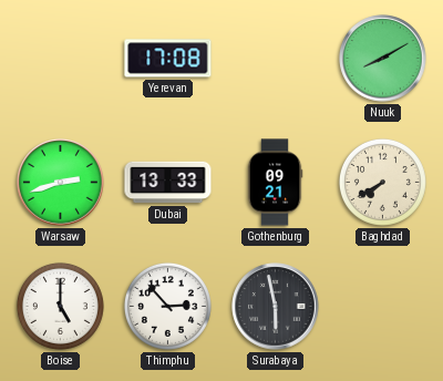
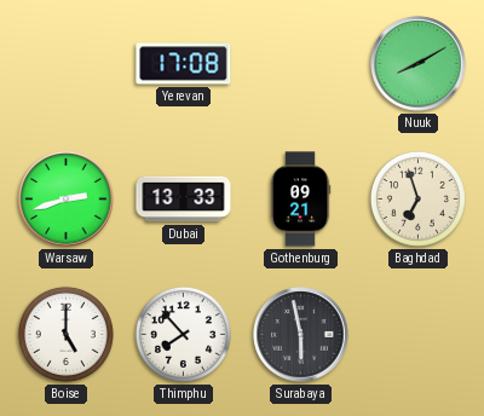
Baghdad: 7:40 -> 6:57
Thimphu: 2:53 -> 7:53
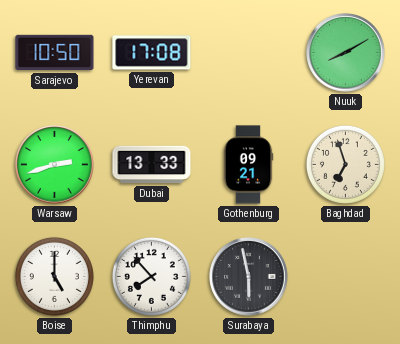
Sarajevo: none -> 10:50
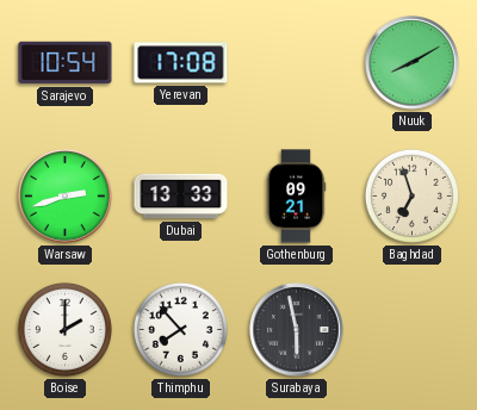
Sarajevo: 10:50 -> 10:54
Boise: 5:00 -> 2:00
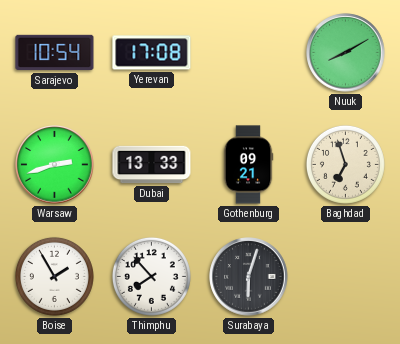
Boise: 2:00 -> 1:55
Surabaya: 5:58 -> 6:03
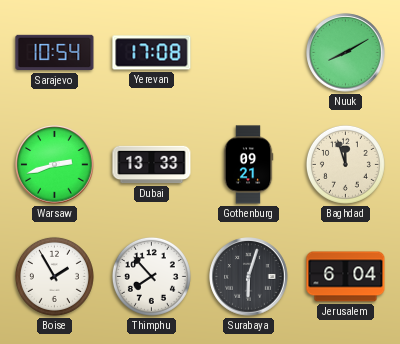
Baghdad: 6:57 -> 11:57
Jerusalem: none -> 6:04
